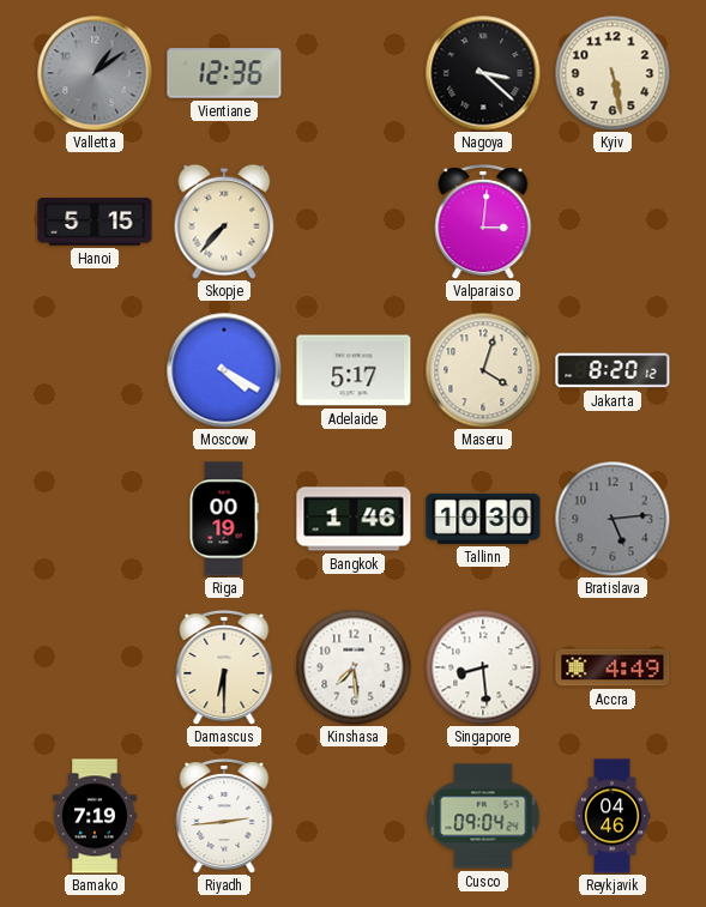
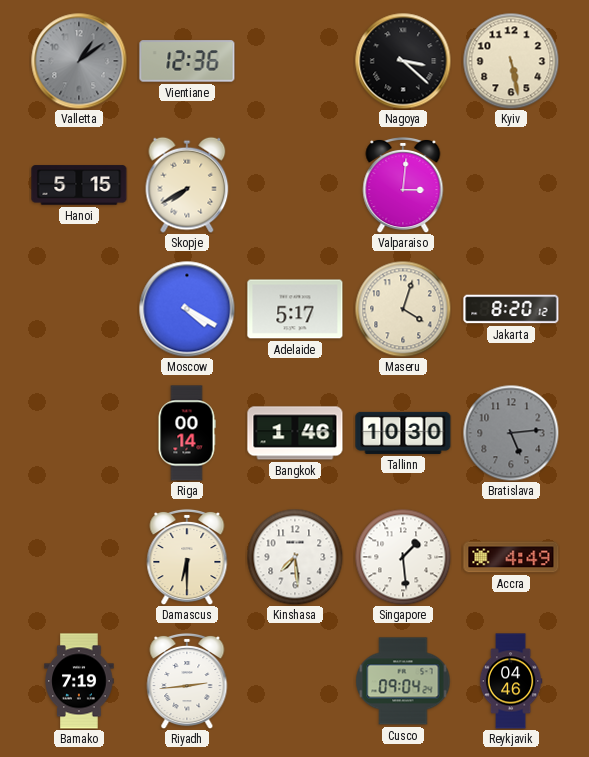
Skopje: 7:37 -> 7:40
Riga: 00:19 -> 00:14
Singapore: 8:29 -> 1:29
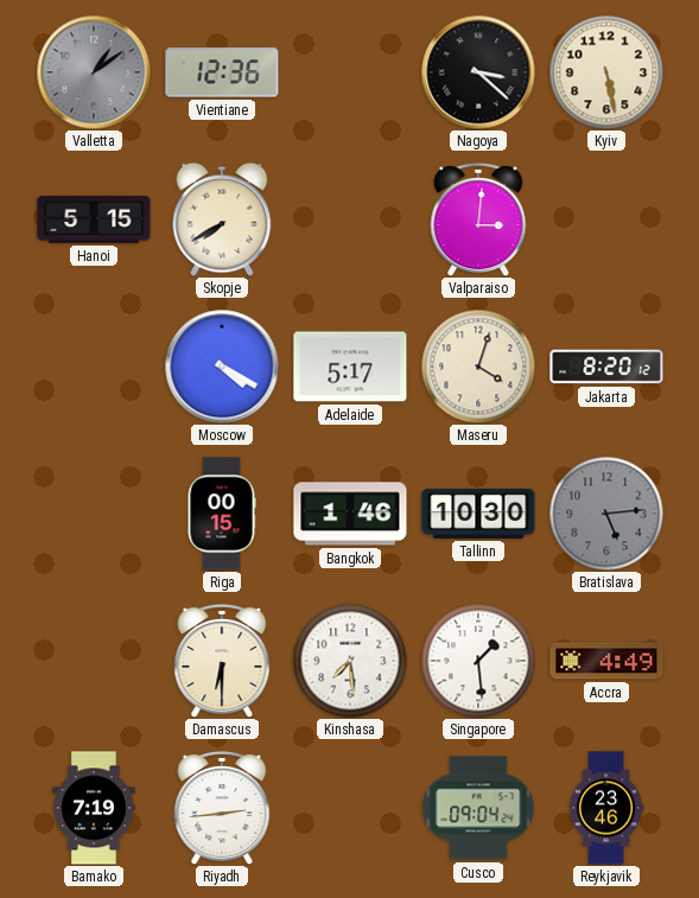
Riga: 00:14 -> 00:15
Reykjavik: 04:46 -> 23:46
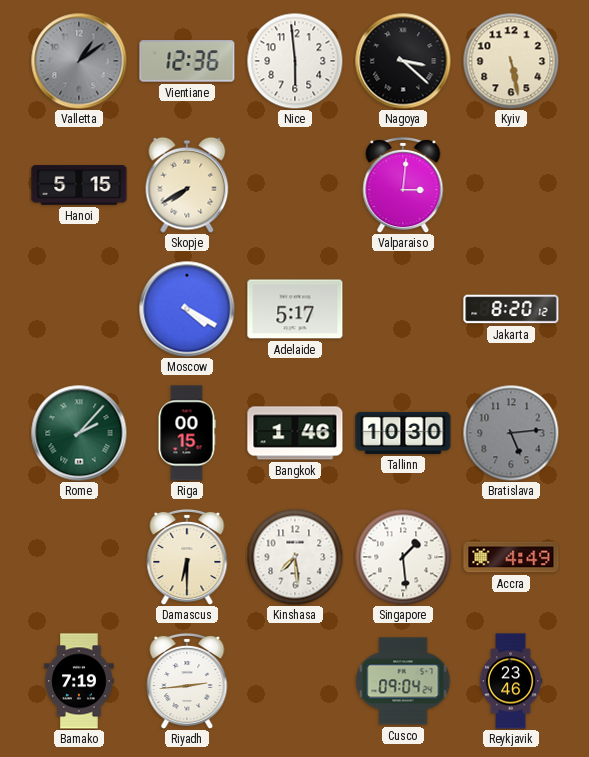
Nice: none -> 5:59
Maseru: 4:03 -> none
Rome: none -> 2:07
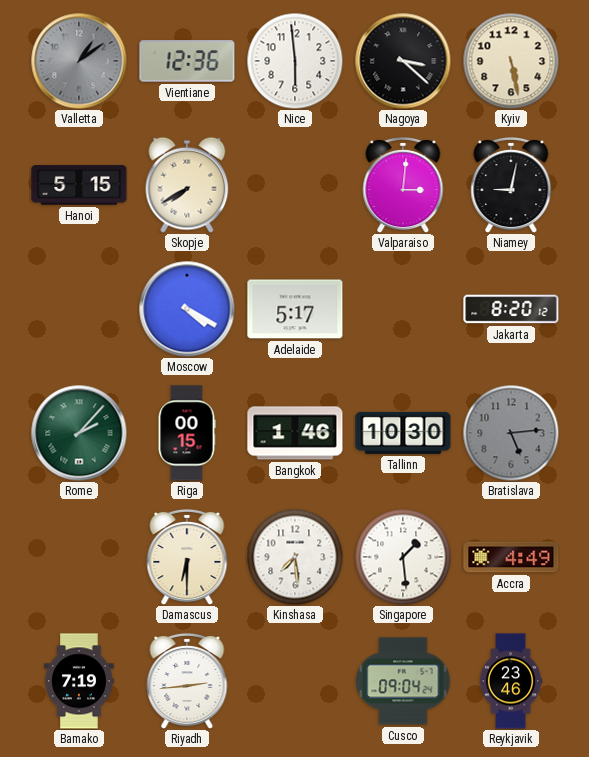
Niamey: none -> 9:02
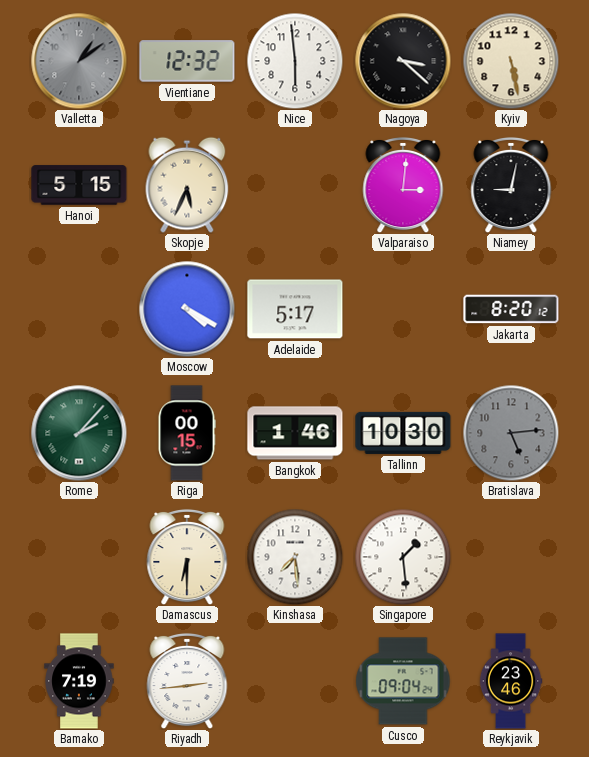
Vientiane: 12:36 -> 12:32
Skopje: 7:40 -> 5:34
Accra: 4:49 -> none
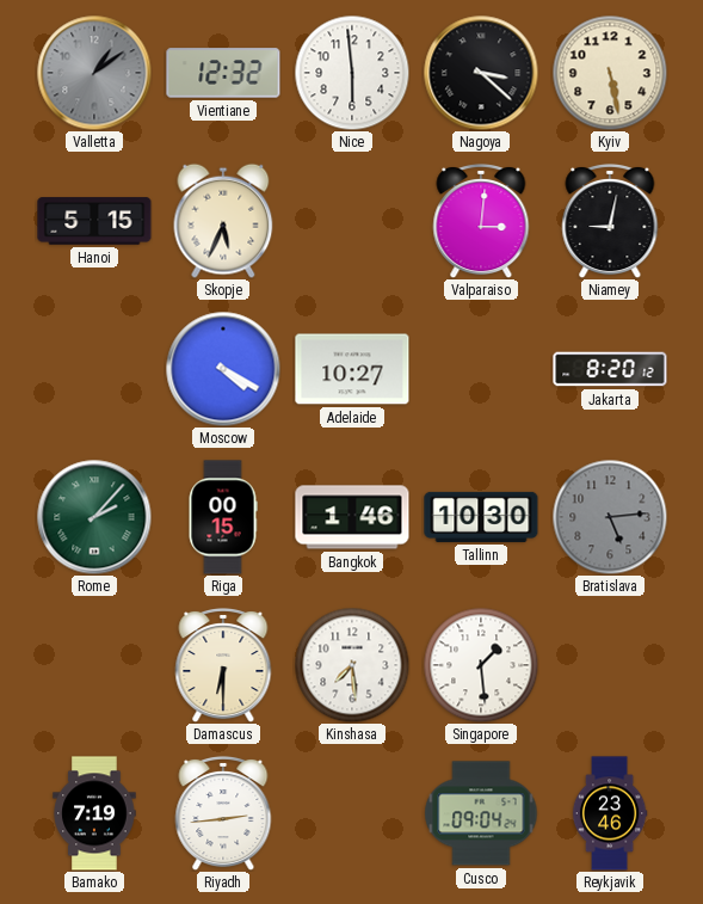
Adelaide: 5:17 -> 10:27
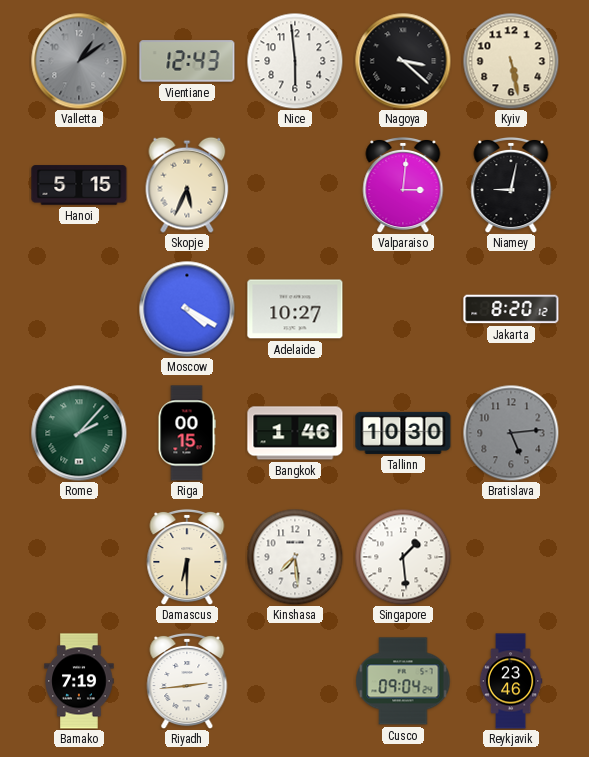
Vientiane: 12:32 -> 12:43
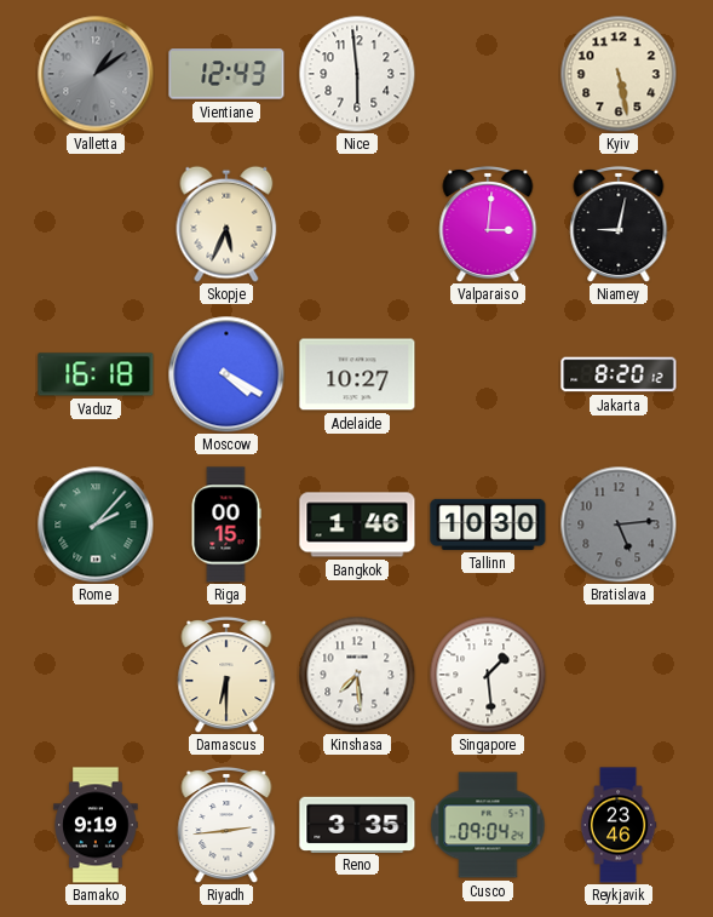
Nagoya: 3:22 -> none
Hanoi: 5:15 -> none
Vaduz: none -> 16:18
Bamako: 7:19 -> 9:19
Reno: none -> 3:35
